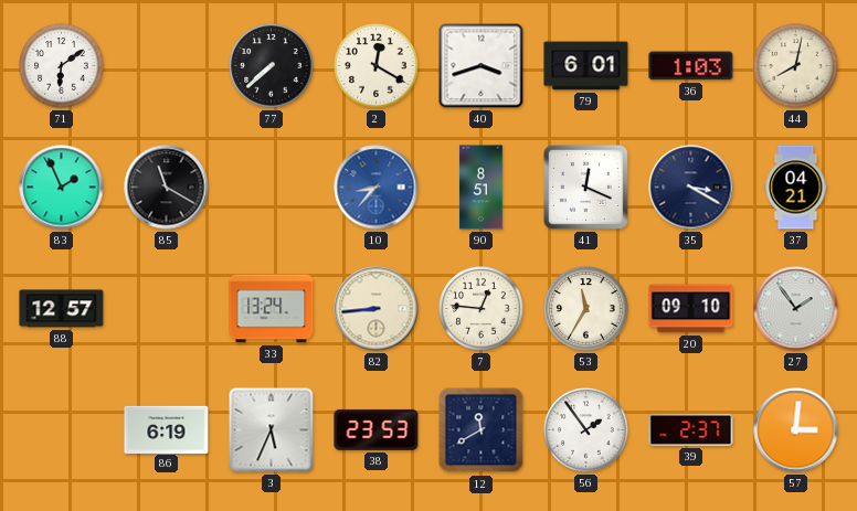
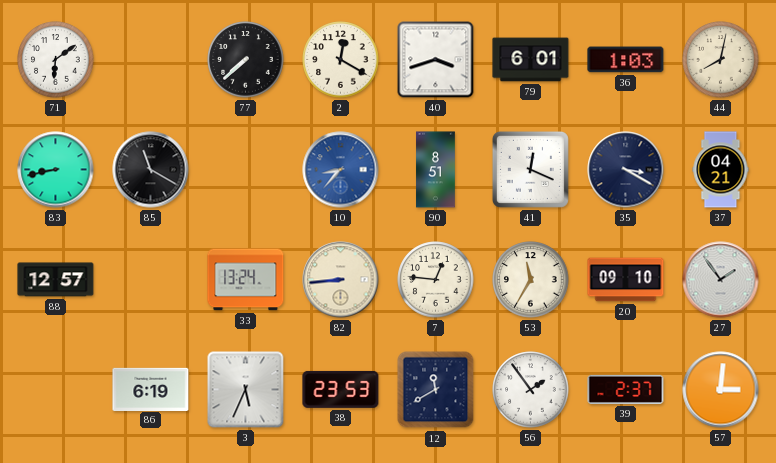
83: 1:56 -> 8:43
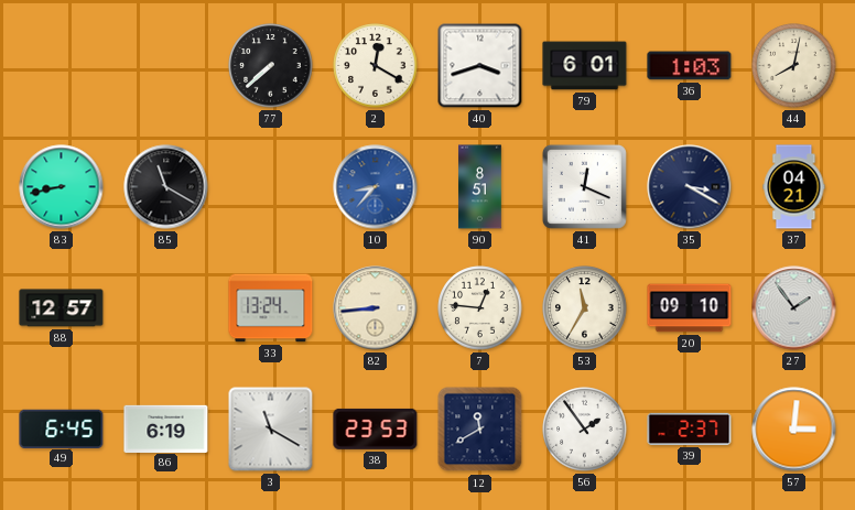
71: 6:09 -> none
49: none -> 6:45
3: 5:34 -> 11:20
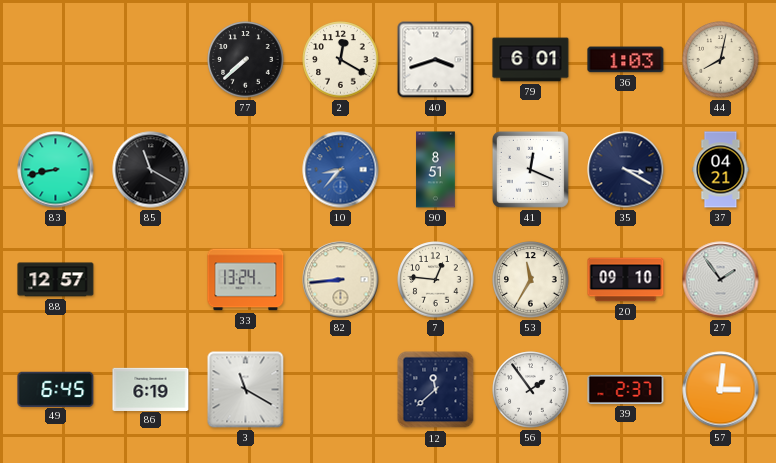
38: 23:53 -> none
12: 11:40 -> 11:38
